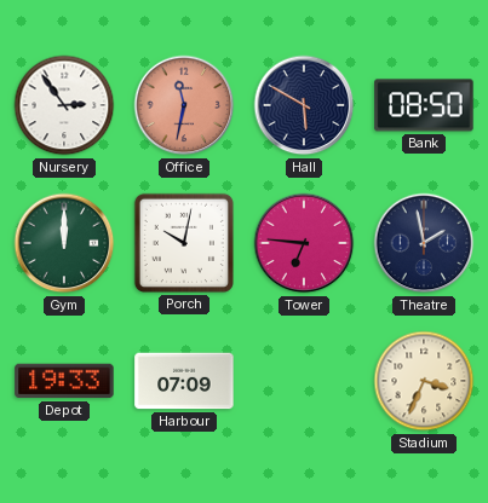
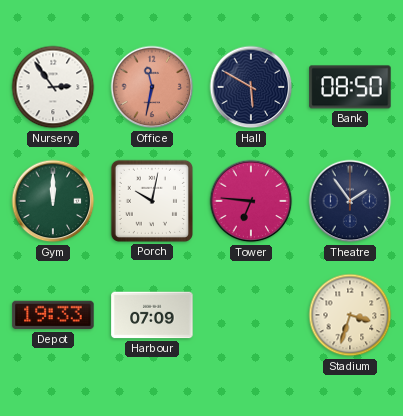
Theatre: 1:58 -> 1:54
Stadium: 3:34 -> 3:33
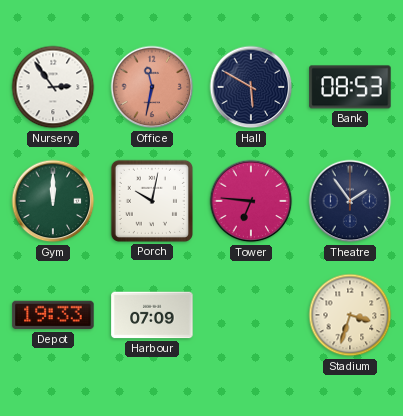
Bank: 08:50 -> 08:53
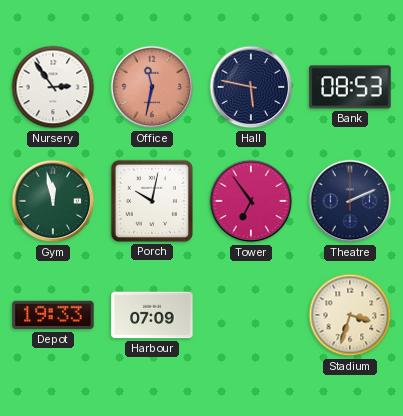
Hall: 5:50 -> 5:47
Gym: 12:00 -> 11:58
Tower: 6:46 -> 6:54
Theatre: 1:54 -> 2:11
